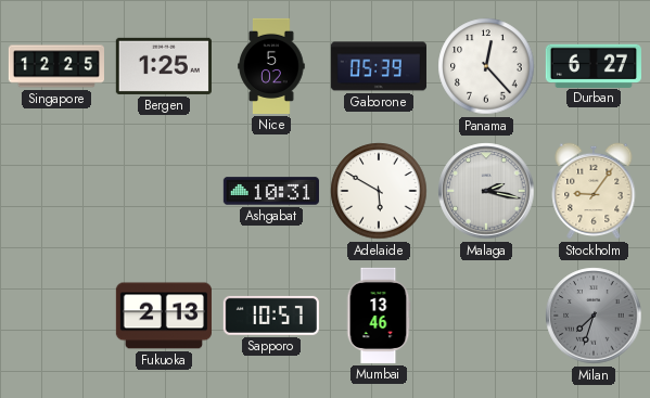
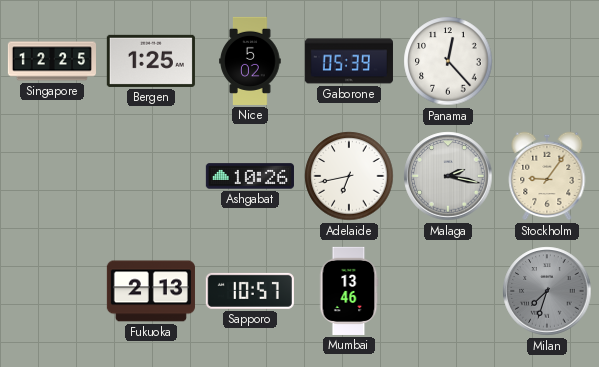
Durban: 6:27 -> none
Ashgabat: 10:31 -> 10:26
Adelaide: 5:50 -> 6:43
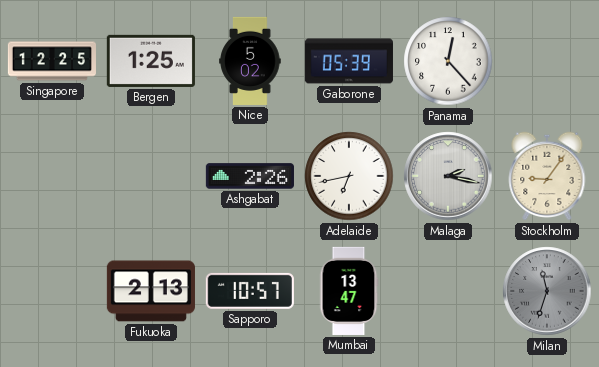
Ashgabat: 10:26 -> 2:26
Mumbai: 13:46 -> 13:47
Milan: 7:33 -> 11:33
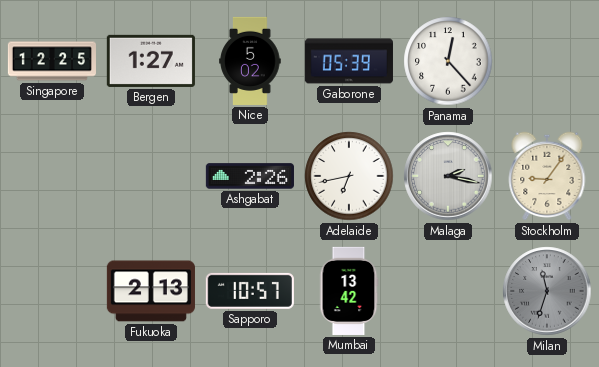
Bergen: 1:25 -> 1:27
Mumbai: 13:47 -> 13:42
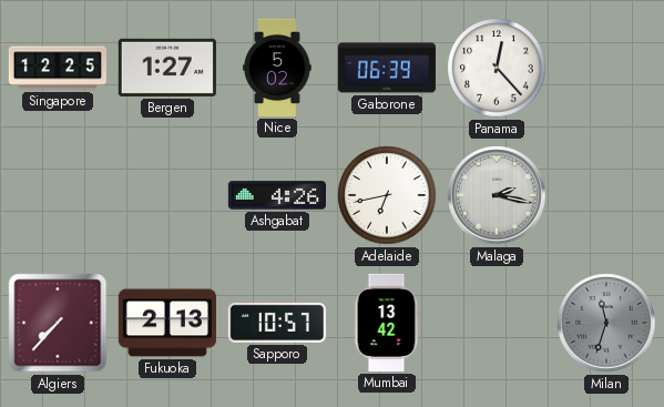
Gaborone: 05:39 -> 06:39
Ashgabat: 2:26 -> 4:26
Stockholm: 9:06 -> none
Algiers: none -> 7:37
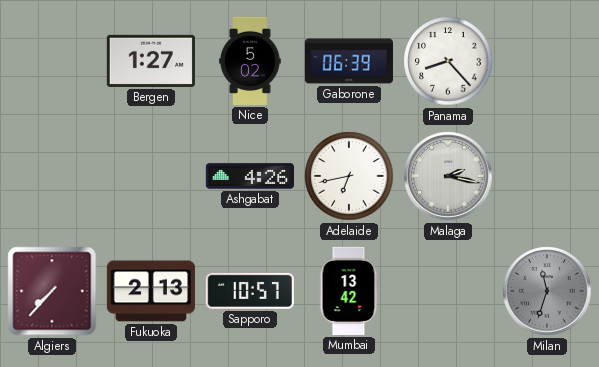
Singapore: 12:25 -> none
Panama: 12:23 -> 8:23
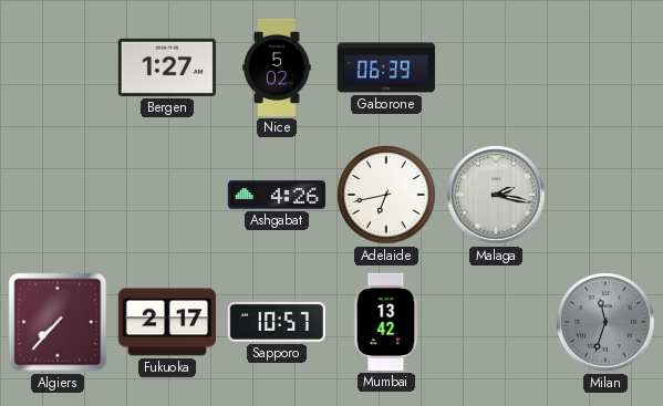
Panama: 8:23 -> none
Fukuoka: 2:13 -> 2:17
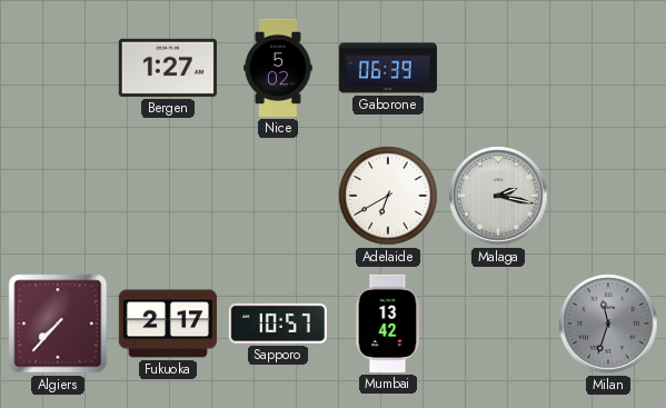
Ashgabat: 4:26 -> none
Adelaide: 6:43 -> 6:40
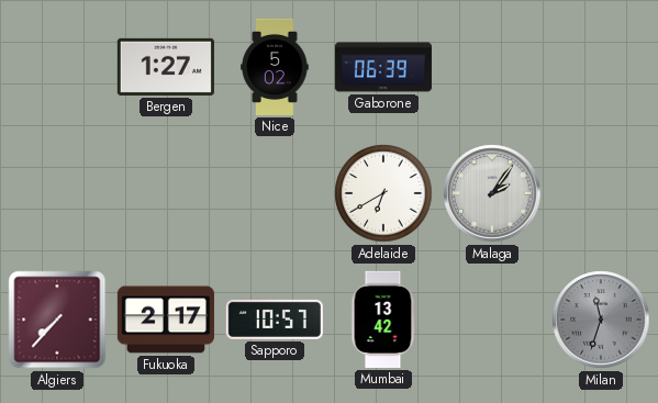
Malaga: 2:17 -> 2:06
